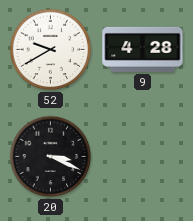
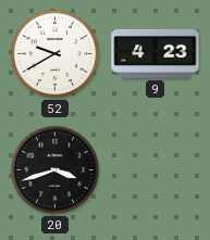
9: 4:28 -> 4:23
20: 3:19 -> 3:42
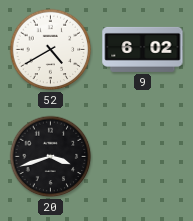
52: 9:40 -> 4:40
9: 4:23 -> 6:02
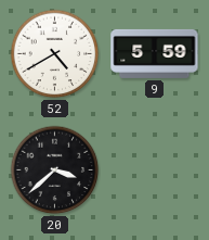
9: 6:02 -> 5:59
20: 3:42 -> 3:38
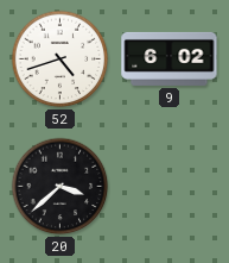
52: 4:40 -> 4:42
9: 5:59 -> 6:02
